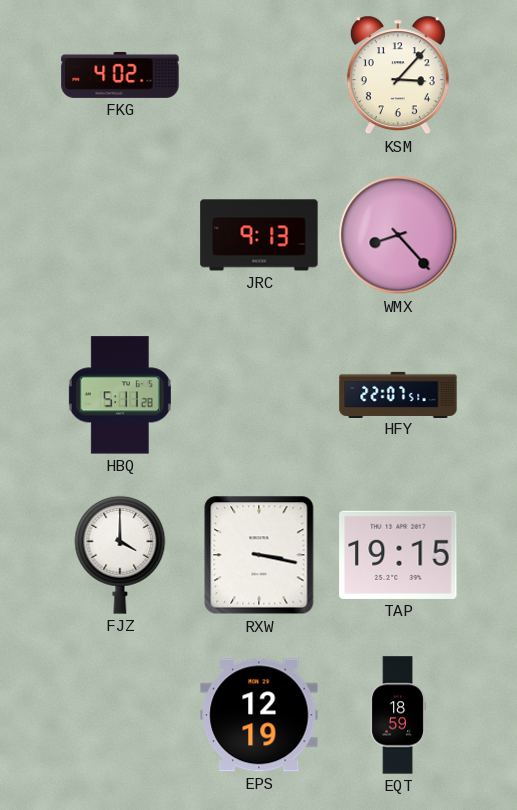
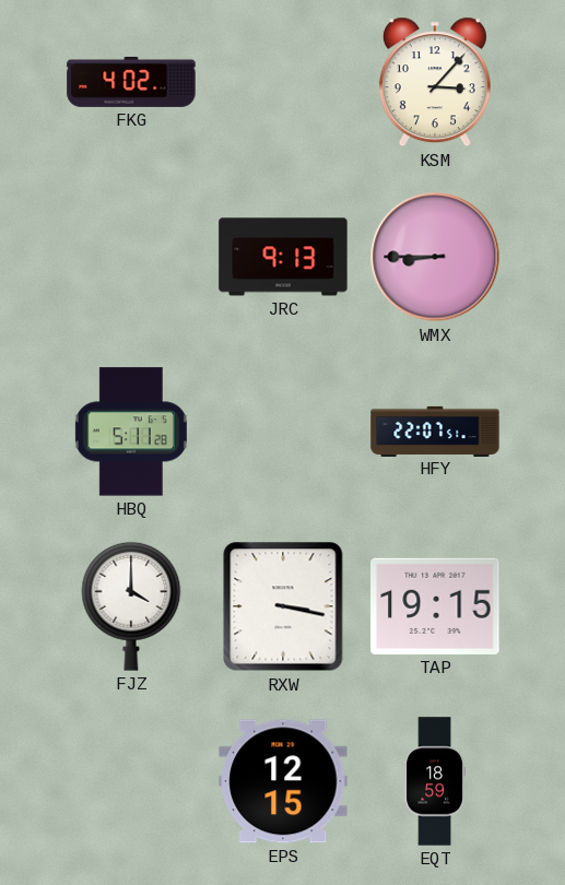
WMX: 8:23 -> 8:45
EPS: 12:19 -> 12:15
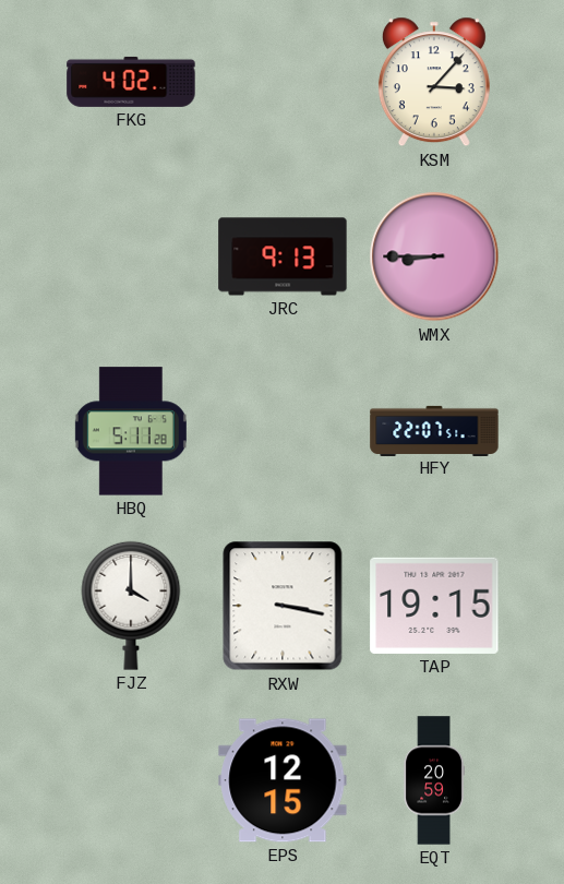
EQT: 18:59 -> 20:59
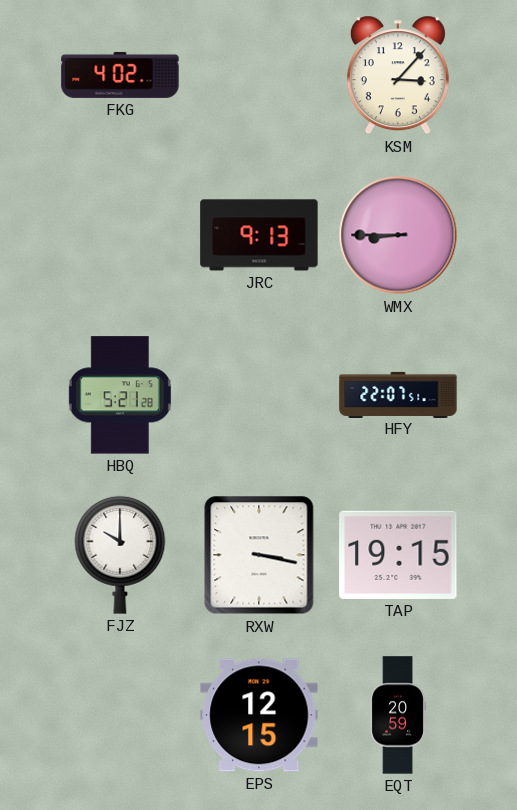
HBQ: 5:11 -> 5:21
FJZ: 4:00 -> 10:00
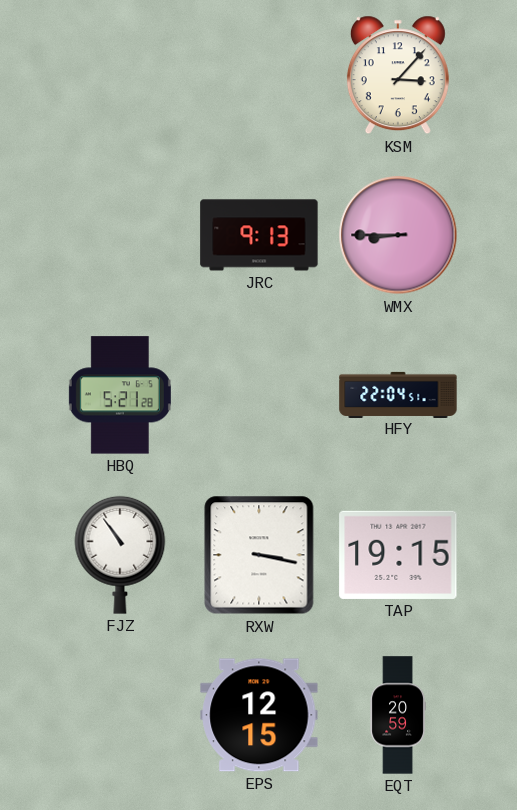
FKG: 4:02 -> none
HFY: 22:07 -> 22:04
FJZ: 10:00 -> 10:54
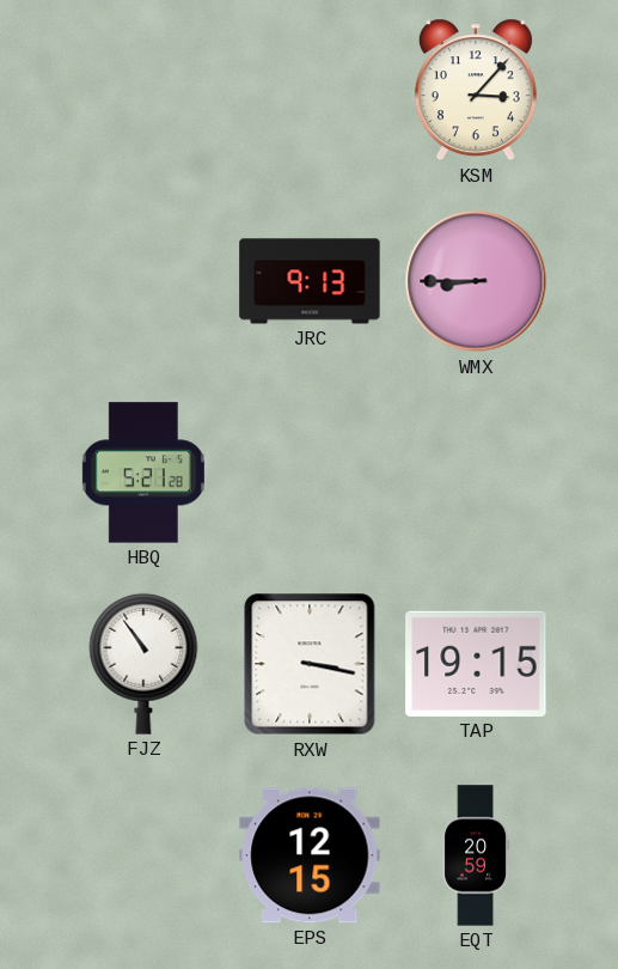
HFY: 22:04 -> none
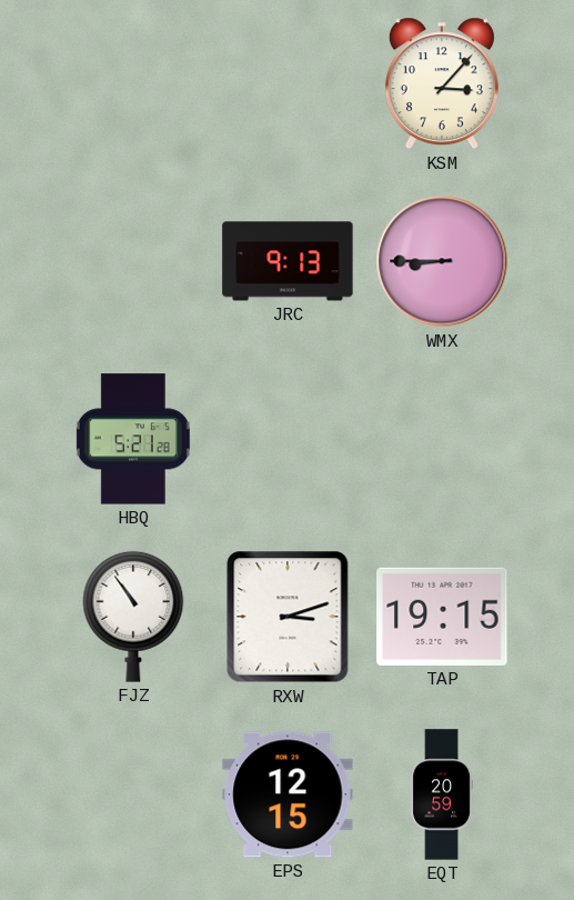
RXW: 3:17 -> 3:12
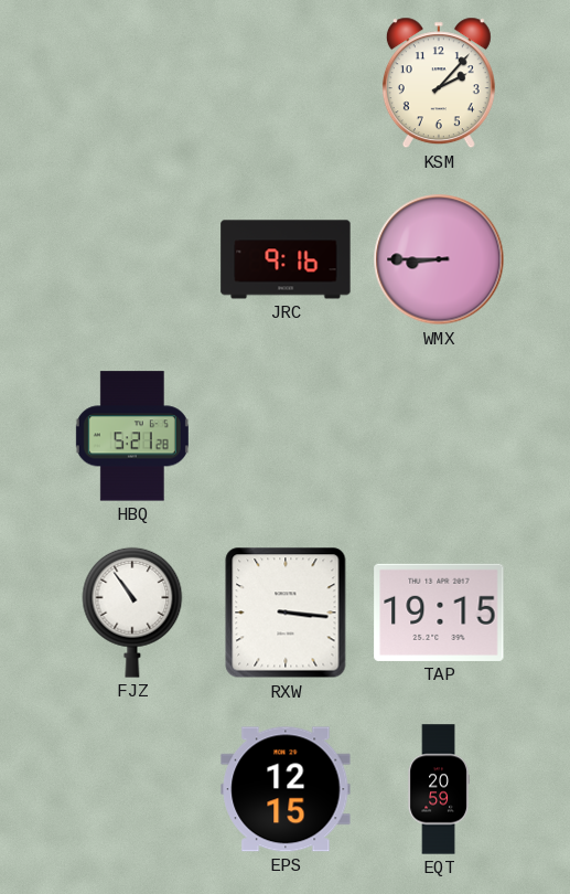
KSM: 3:07 -> 2:07
JRC: 9:13 -> 9:16
RXW: 3:12 -> 3:16
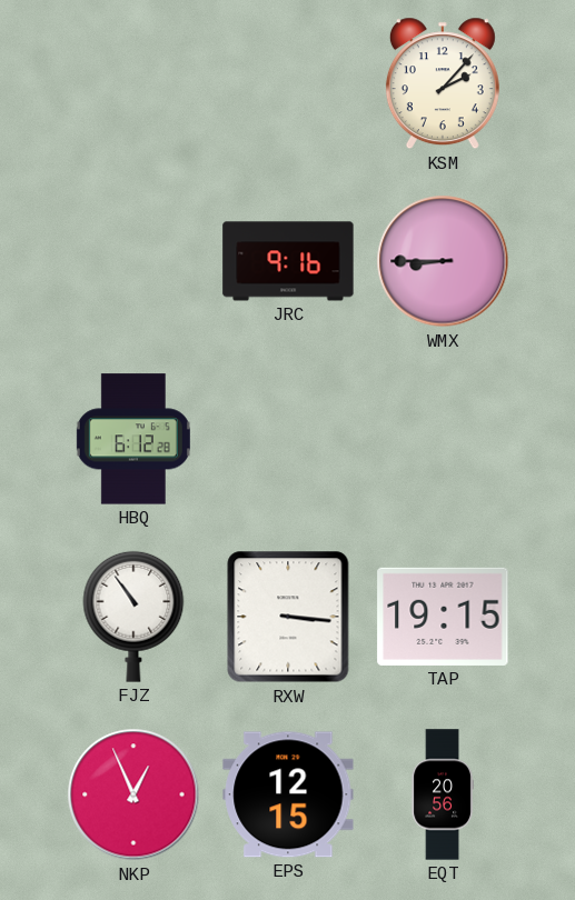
HBQ: 5:21 -> 6:12
NKP: none -> 12:56
EQT: 20:59 -> 20:56
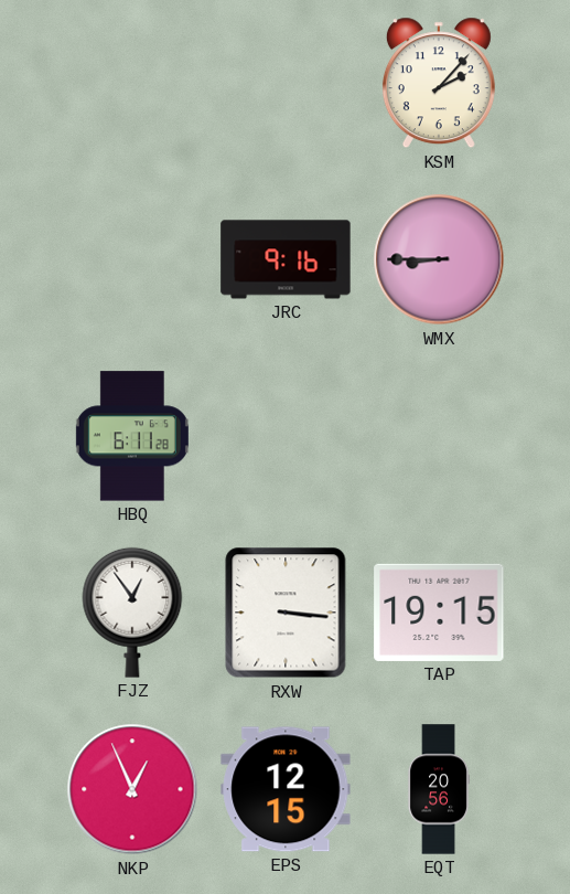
HBQ: 6:12 -> 6:11
FJZ: 10:54 -> 12:54
